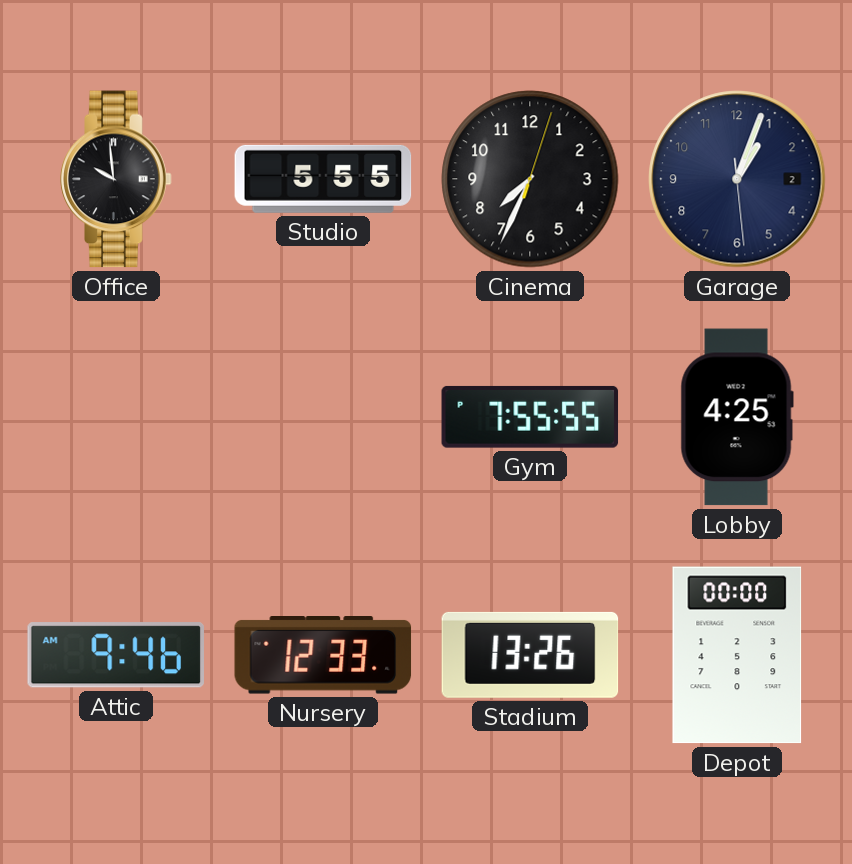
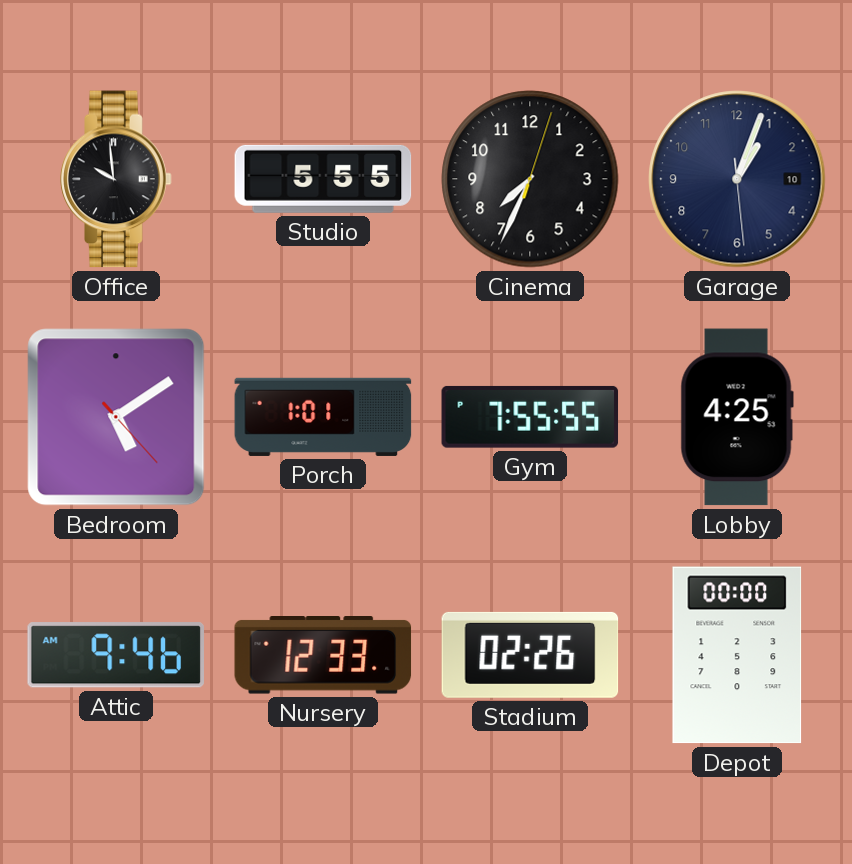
Garage date: 2 -> 10
Bedroom: none -> 5:09
Porch: none -> 1:01
Stadium: 13:26 -> 02:26
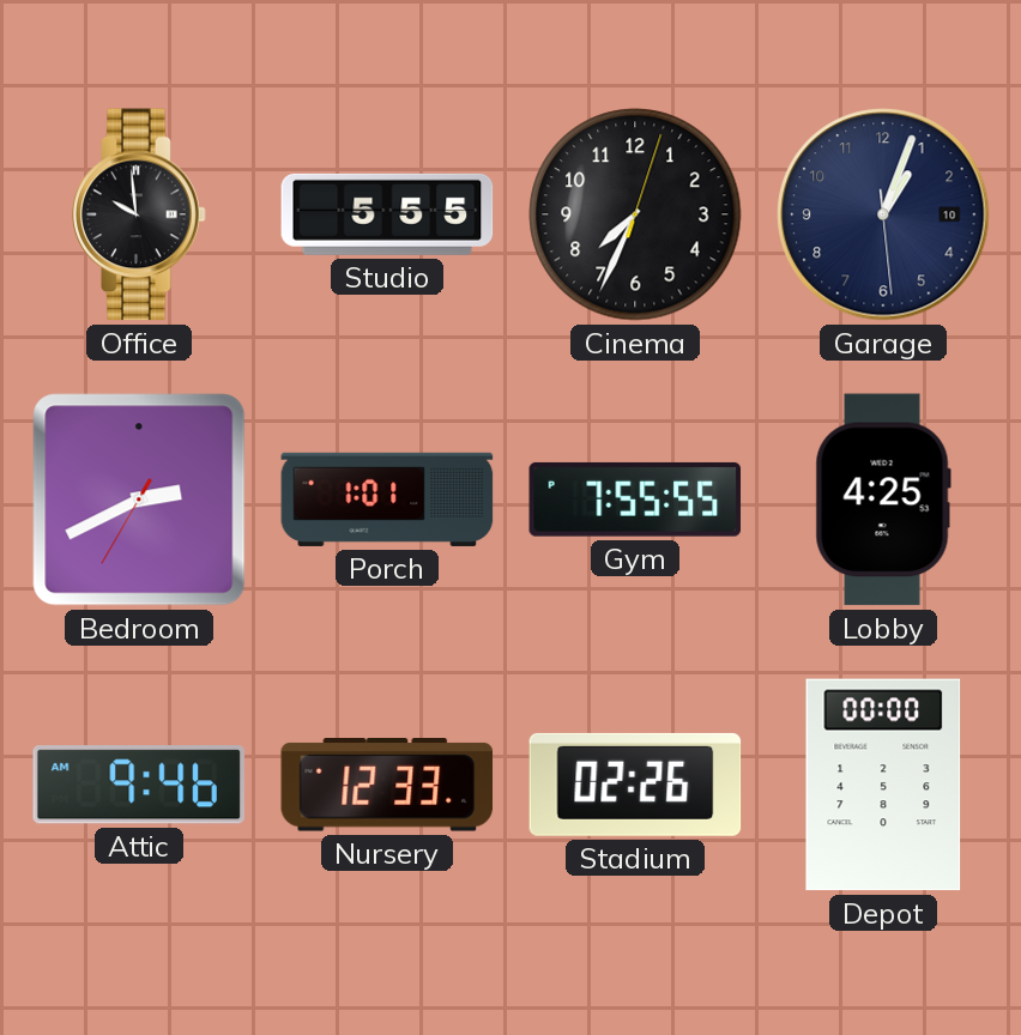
Bedroom: 5:09 -> 2:40
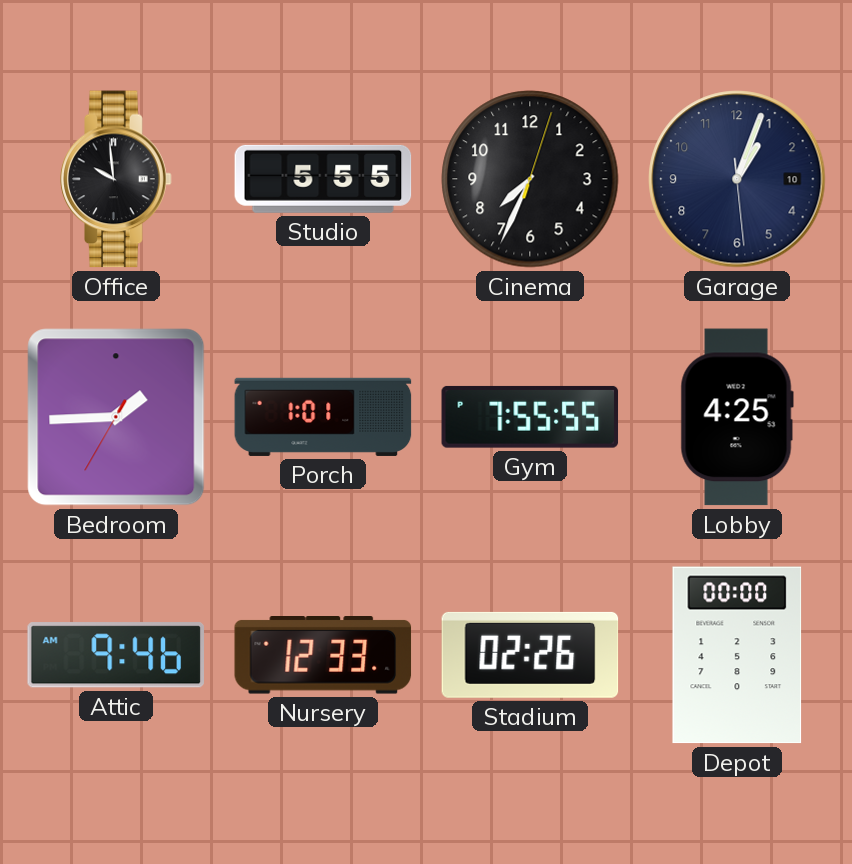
Bedroom: 2:40 -> 1:44
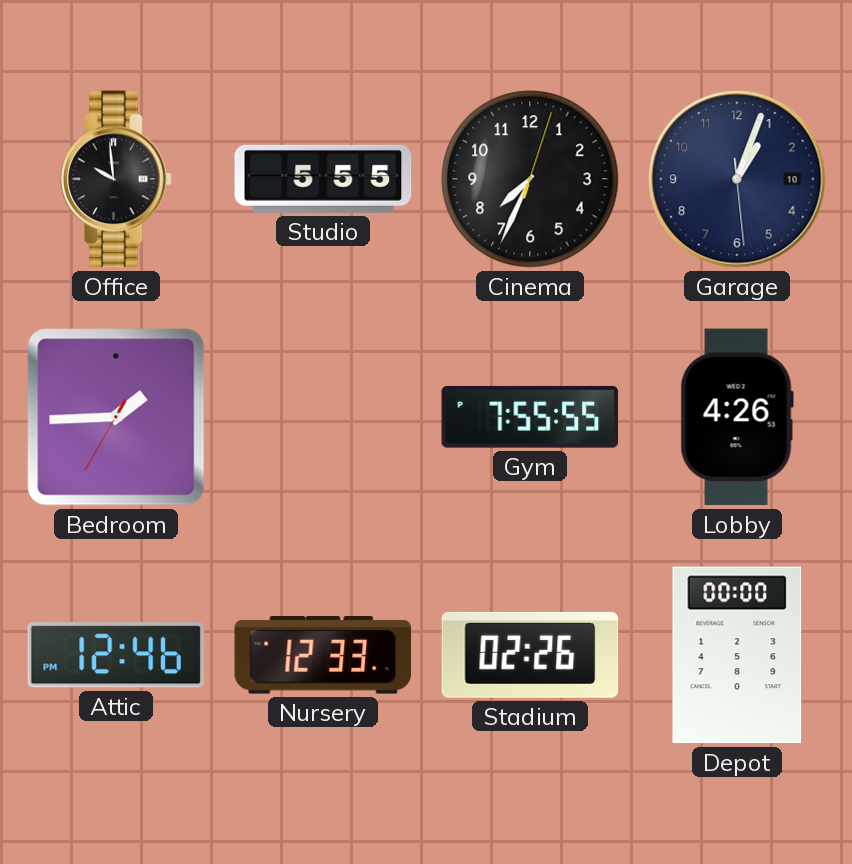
Porch: 1:01 -> none
Lobby: 4:25 -> 4:26
Attic: 9:46 -> 12:46
